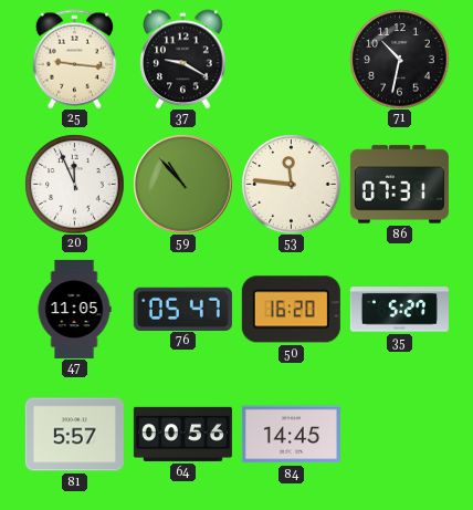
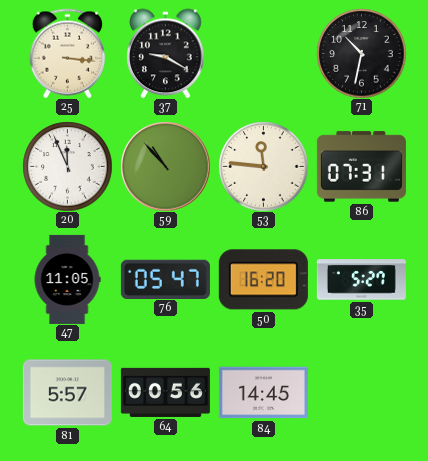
25: 9:16 -> 3:16
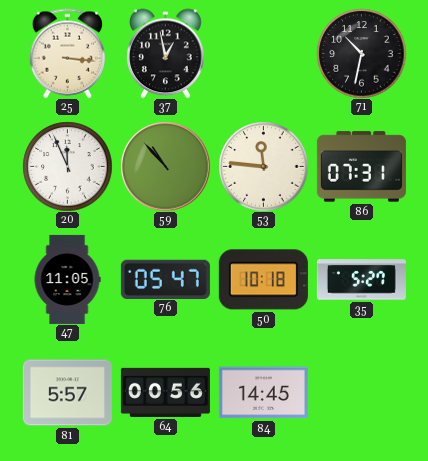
37: 9:20 -> 12:58
50: 16:20 -> 10:18
